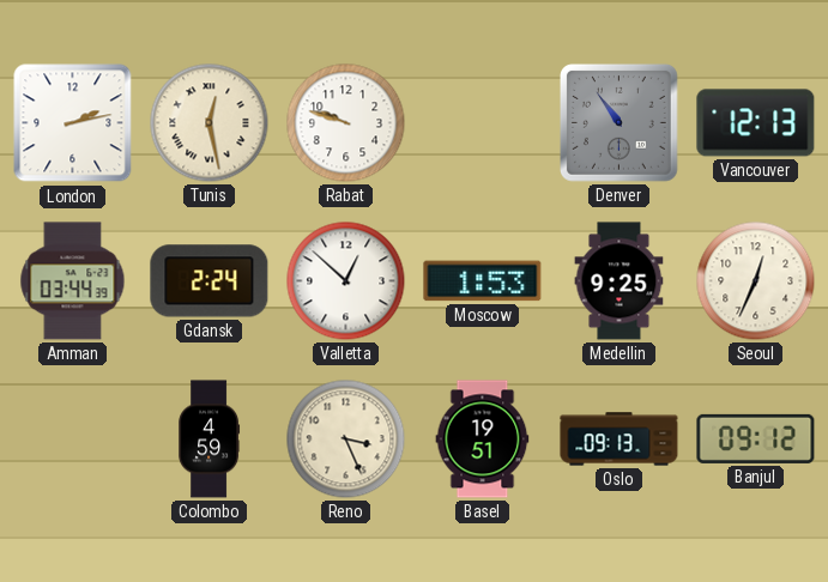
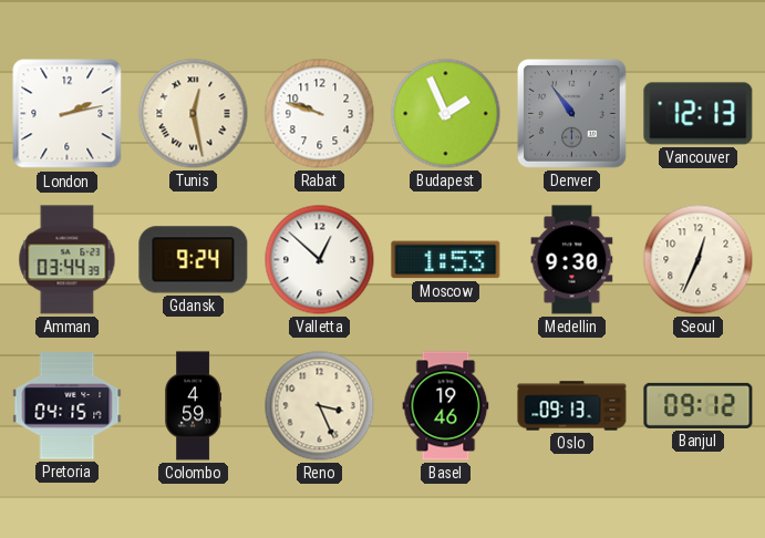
Budapest: none -> 1:56
Gdansk: 2:24 -> 9:24
Medellin: 9:25 -> 9:30
Pretoria: none -> 04:15
Basel: 19:51 -> 19:46
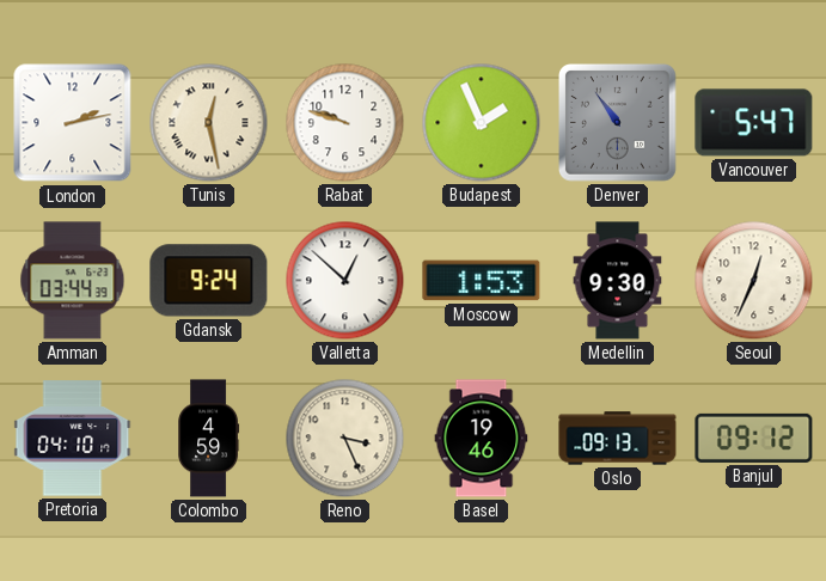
Vancouver: 12:13 -> 5:47
Pretoria: 04:15 -> 04:10
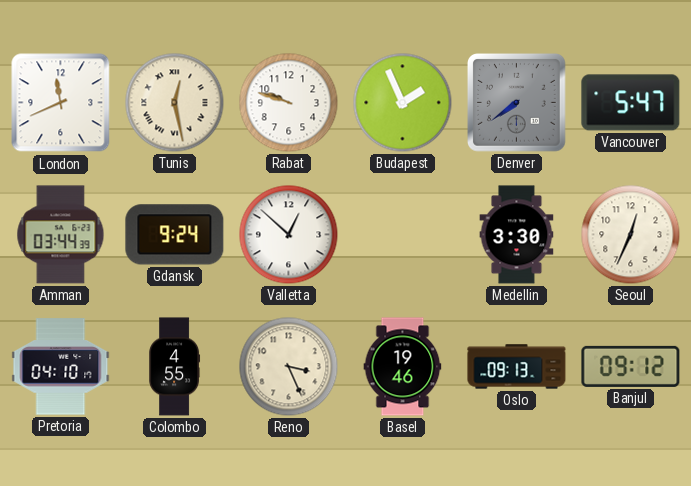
London: 2:13 -> 11:41
Denver: 10:54 -> 7:39
Moscow: 1:53 -> none
Medellin: 9:30 -> 3:30
Colombo: 4:59 -> 4:55
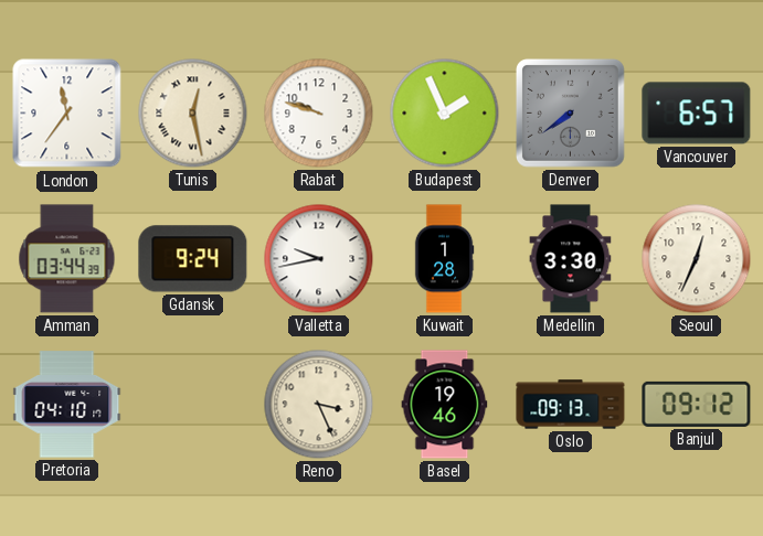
London: 11:41 -> 11:36
Vancouver: 5:47 -> 6:57
Valletta: 12:52 -> 9:43
Kuwait: none -> 1:28
Colombo: 4:55 -> none
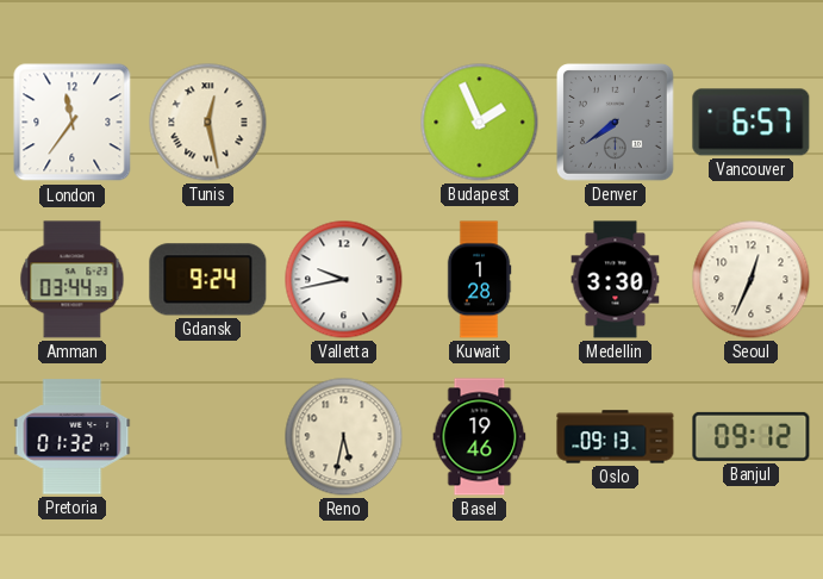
Rabat: 9:48 -> none
Pretoria: 04:10 -> 01:32
Reno: 3:26 -> 5:32
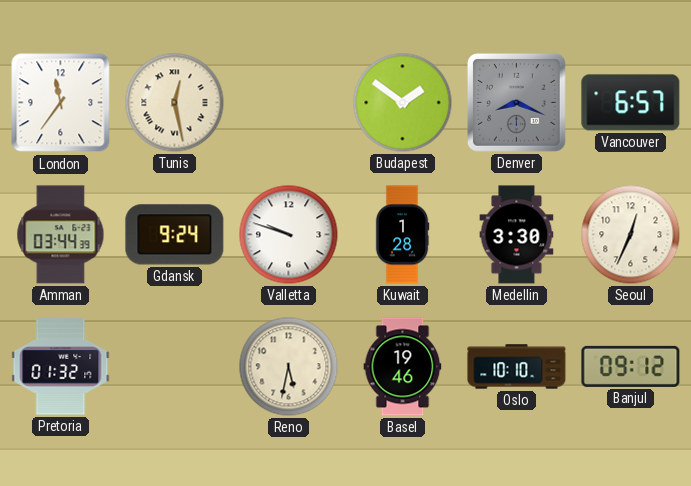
Budapest: 1:56 -> 1:51
Denver: 7:39 -> 8:19
Valletta: 9:43 -> 9:48
Oslo: 09:13 -> 10:10
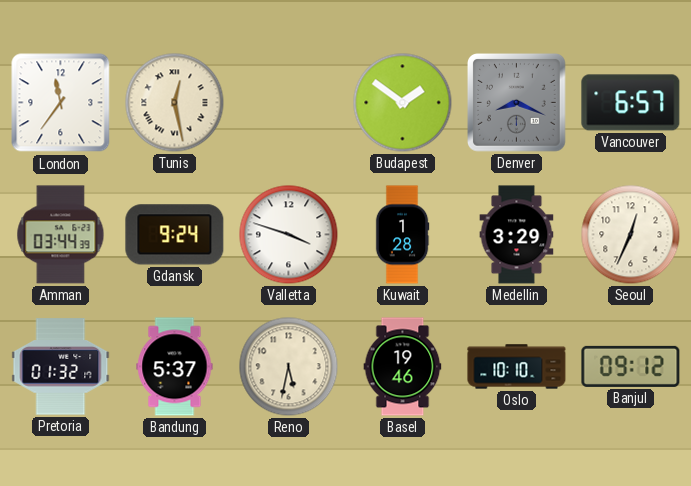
Valletta: 9:48 -> 3:48
Medellin: 3:30 -> 3:29
Bandung: none -> 5:37
